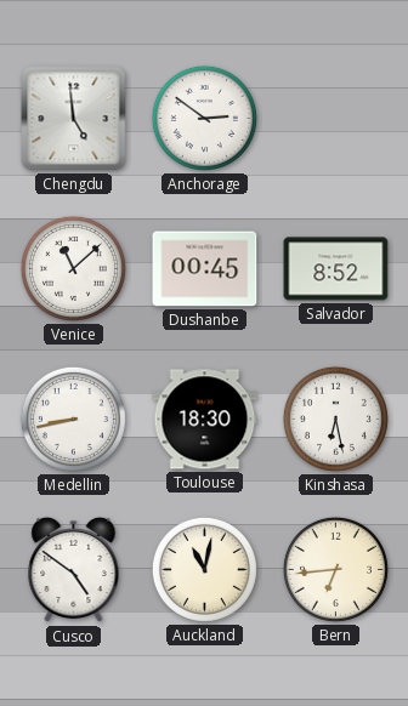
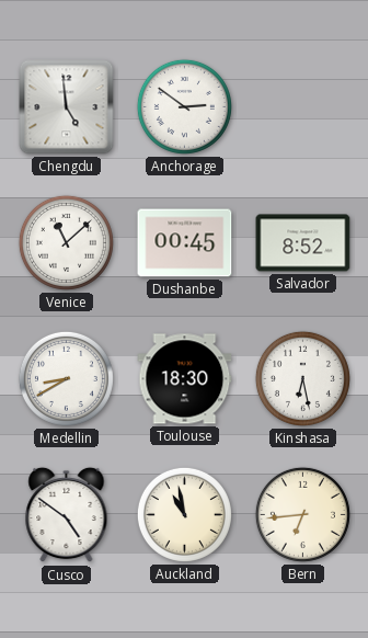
Medellin: 8:43 -> 8:40
Auckland: 11:02 -> 10:58
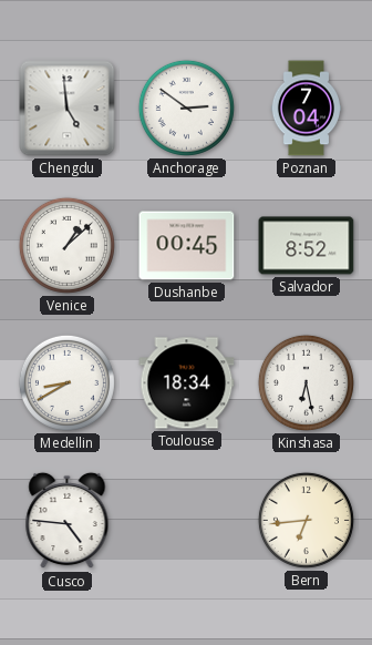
Poznan: none -> 7:04
Venice: 11:08 -> 1:08
Toulouse: 18:30 -> 18:34
Cusco: 4:51 -> 4:46
Auckland: 10:58 -> none
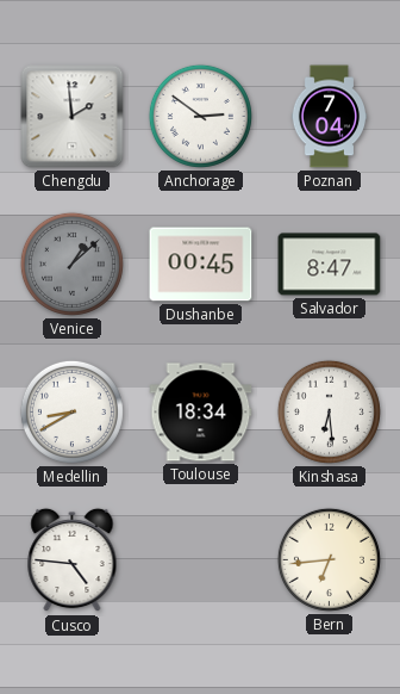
Chengdu: 4:59 -> 1:59
Venice dial: white -> grey
Salvador: 8:52 -> 8:47
Kinshasa: 6:28 -> 6:29
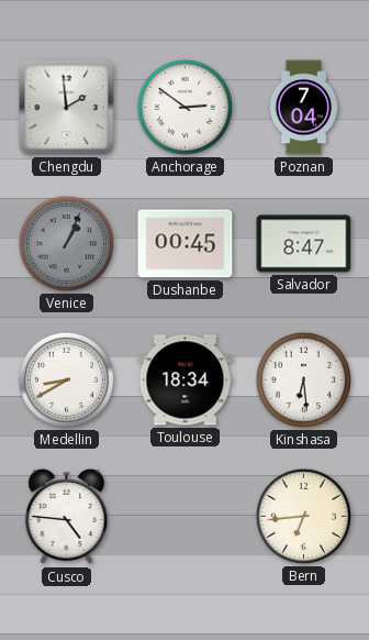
Venice: 1:08 -> 1:04
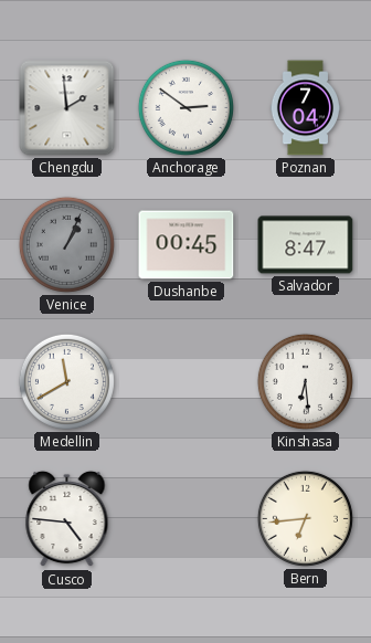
Medellin: 8:40 -> 11:40
Toulouse: 18:34 -> none
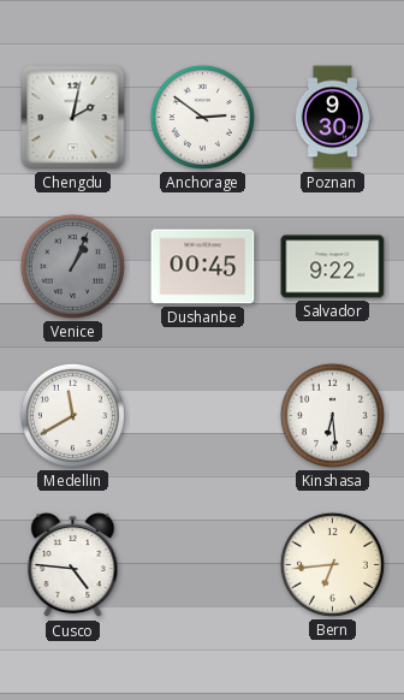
Chengdu: 1:59 -> 2:02
Poznan: 7:04 -> 9:30
Salvador: 8:47 -> 9:22
